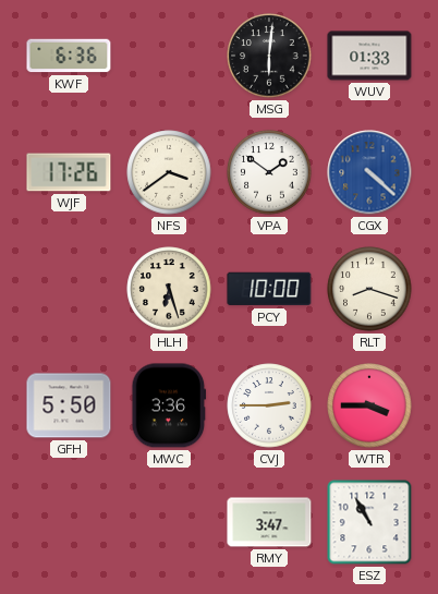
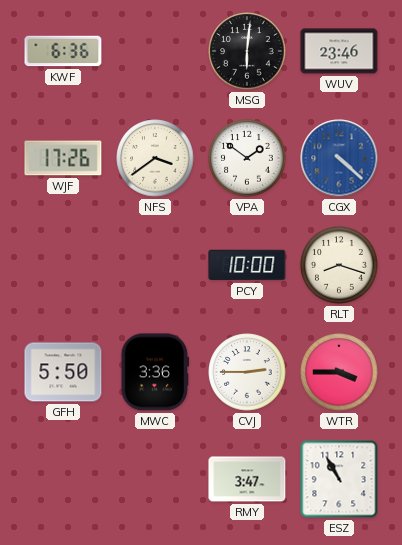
WUV: 01:33 -> 23:46
HLH: 6:27 -> none
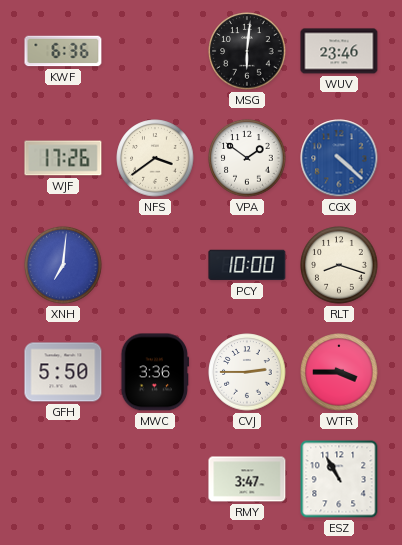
XNH: none -> 7:01
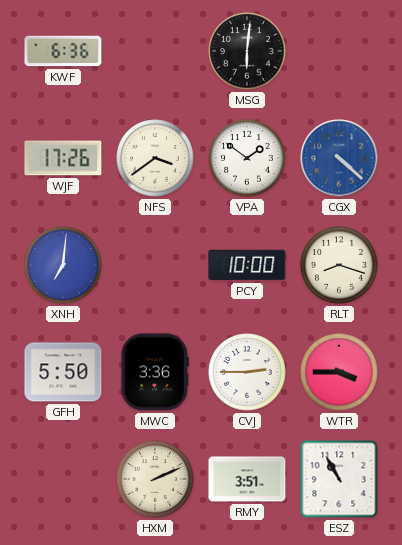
WUV: 23:46 -> none
HXM: none -> 2:11
RMY: 3:47 -> 3:51
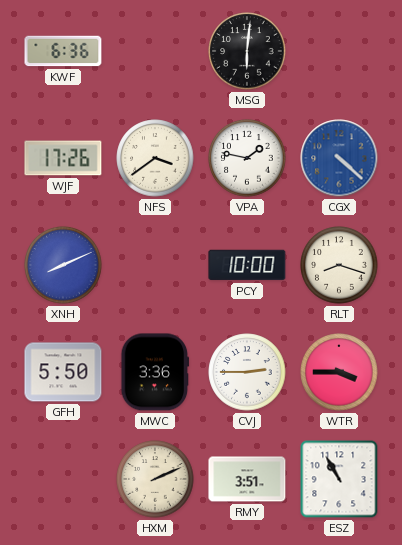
VPA: 1:51 -> 1:47
XNH: 7:01 -> 8:11
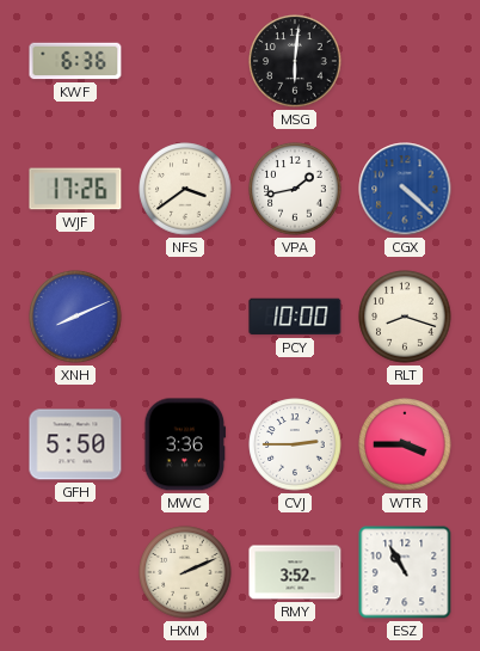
VPA: 1:47 -> 1:43
RMY: 3:51 -> 3:52
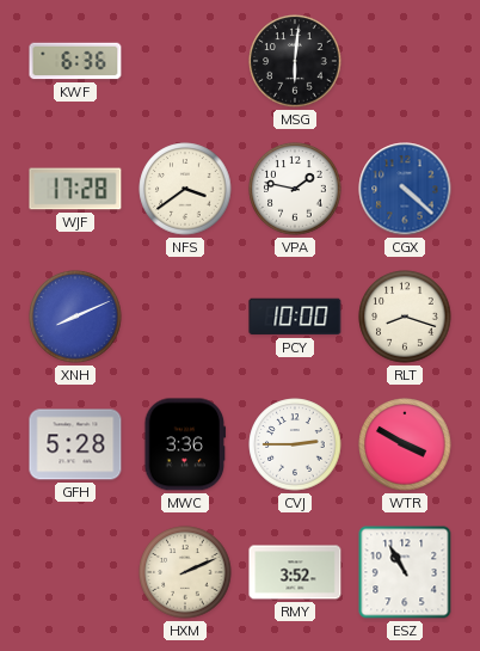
WJF: 17:26 -> 17:28
VPA: 1:43 -> 1:47
GFH: 5:50 -> 5:28
WTR: 3:45 -> 3:50
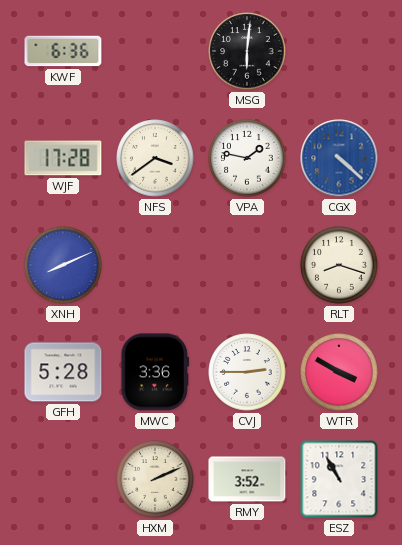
PCY: 10:00 -> none
